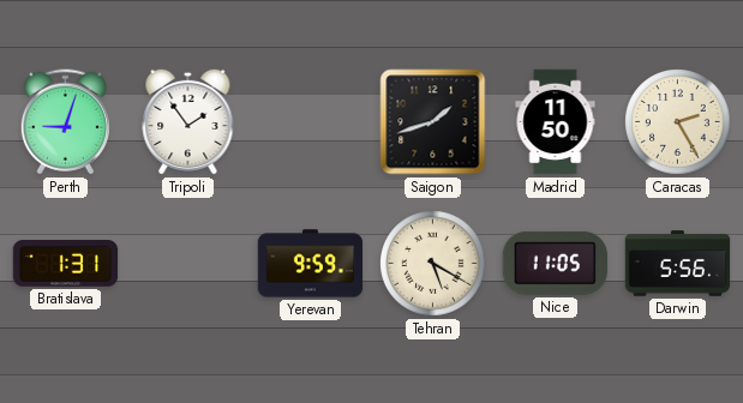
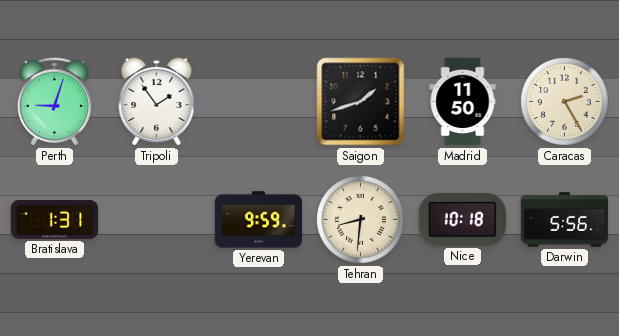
Tehran: 5:20 -> 8:31
Nice: 11:05 -> 10:18
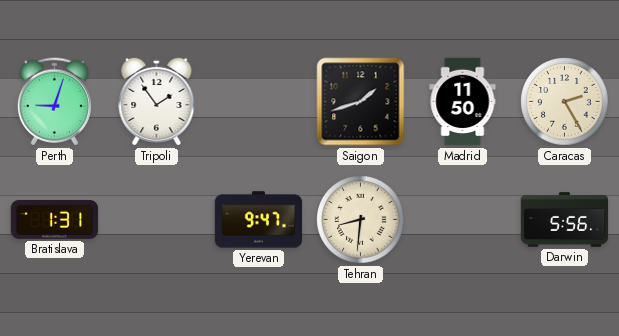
Yerevan: 9:59 -> 9:47
Nice: 10:18 -> none
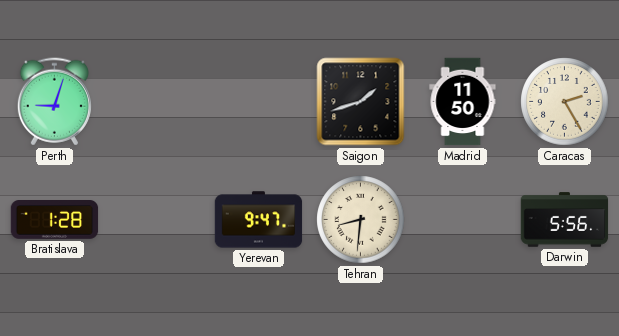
Tripoli: 1:54 -> none
Bratislava: 1:31 -> 1:28
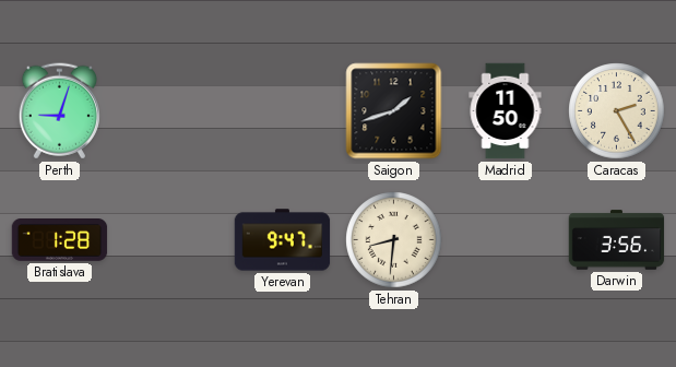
Darwin: 5:56 -> 3:56
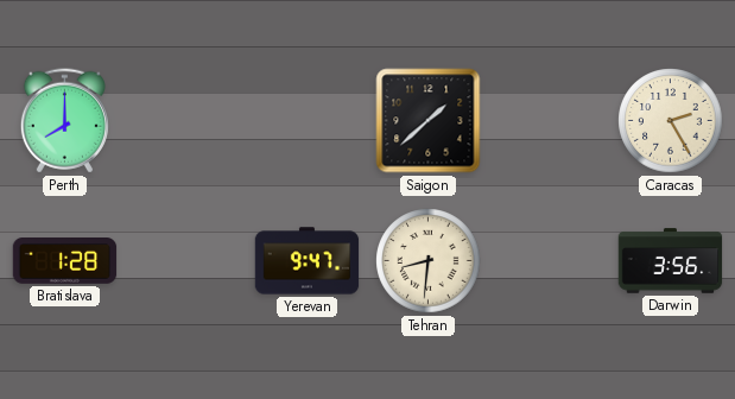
Perth: 9:03 -> 8:00
Saigon: 1:42 -> 1:38
Madrid: 11:50 -> none
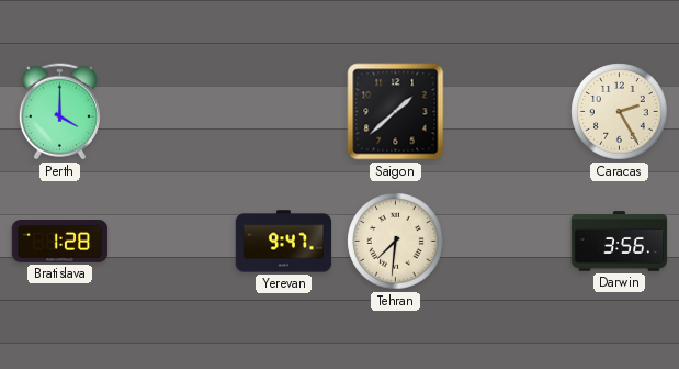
Perth: 8:00 -> 4:00
Tehran: 8:31 -> 7:31
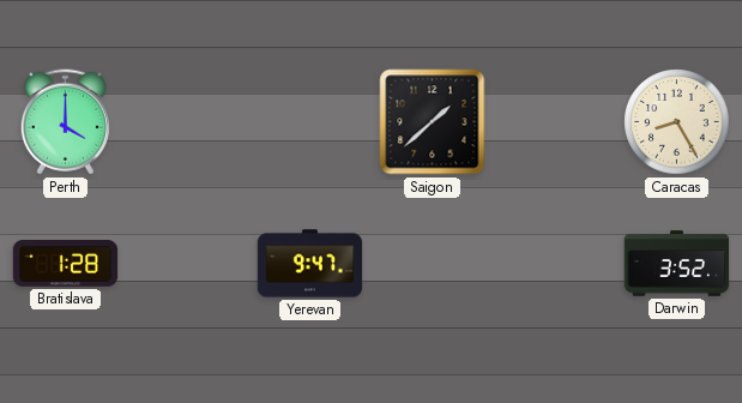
Caracas: 2:25 -> 8:25
Tehran: 7:31 -> none
Darwin: 3:56 -> 3:52
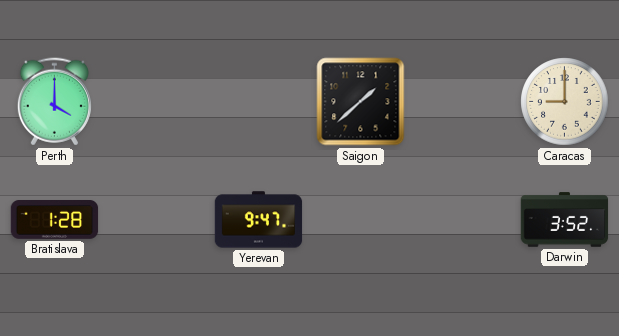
Caracas: 8:25 -> 9:00
